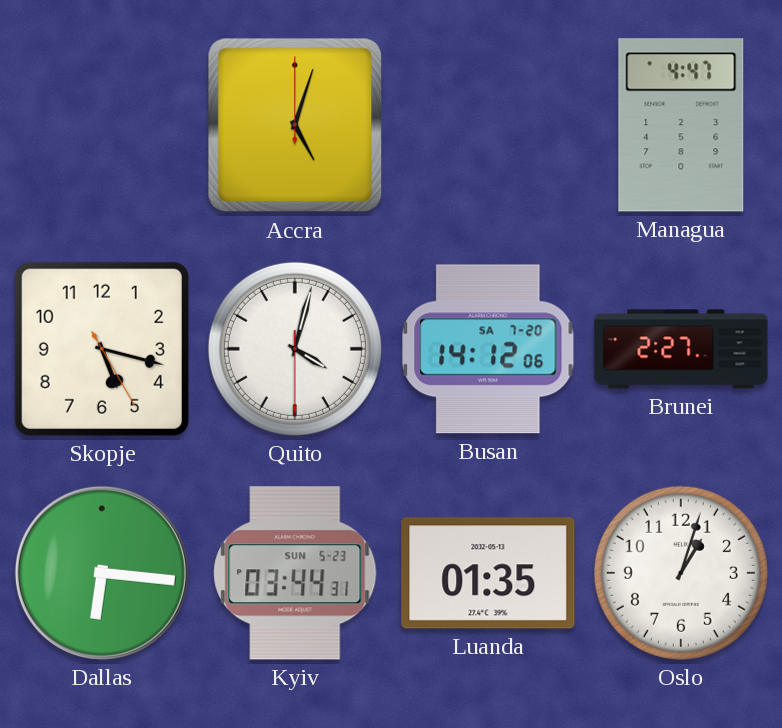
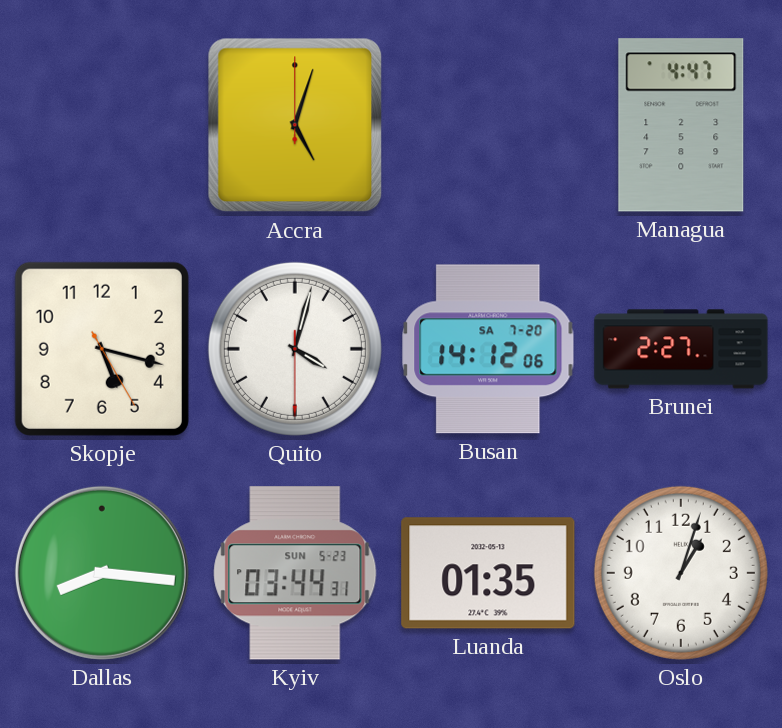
Dallas: 6:16 -> 8:16
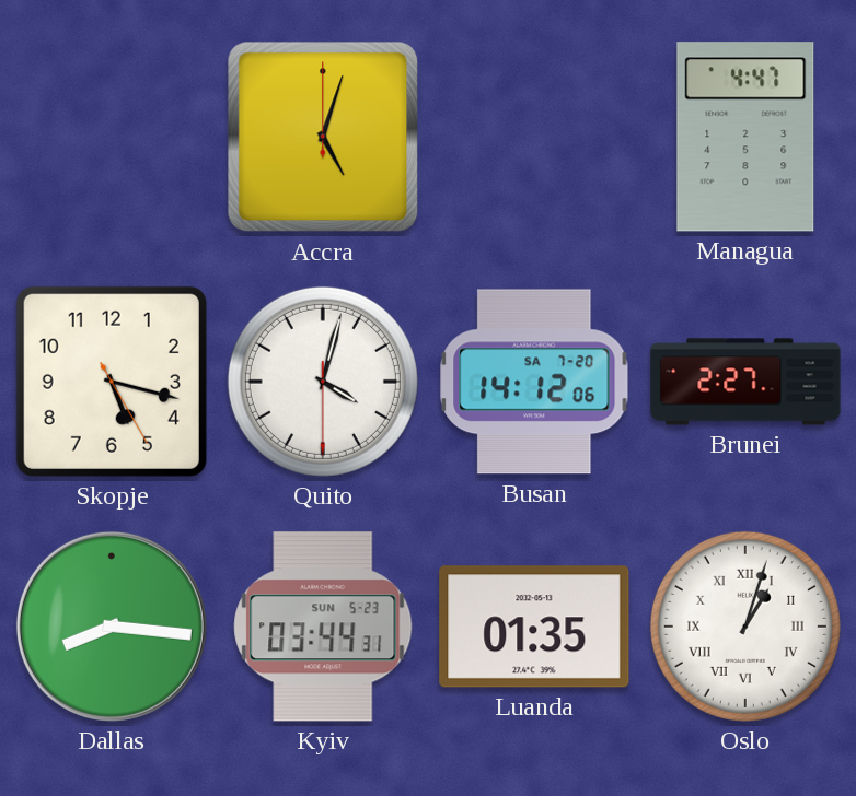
Oslo numerals: Arabic -> Roman
